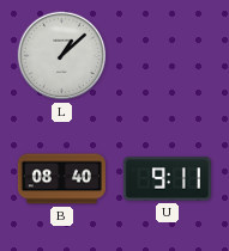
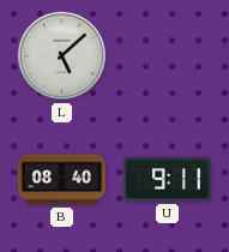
L: 1:08 -> 5:08
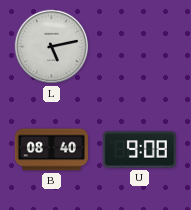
L: 5:08 -> 5:13
U: 9:11 -> 9:08
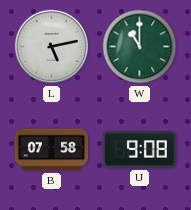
W: none -> 11:00
B: 08:40 -> 07:58
